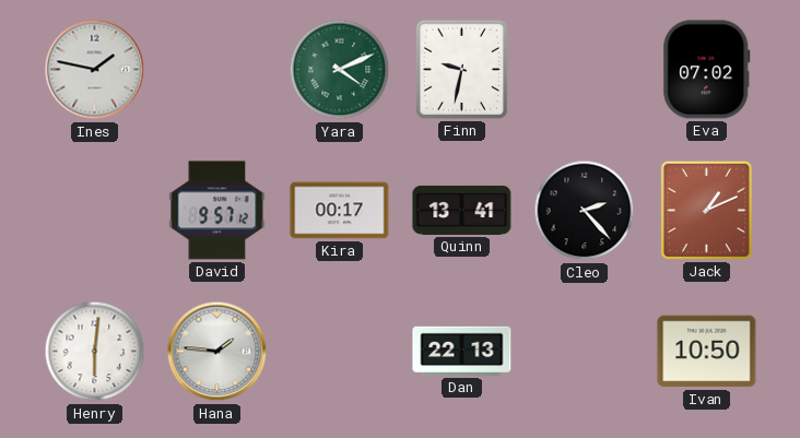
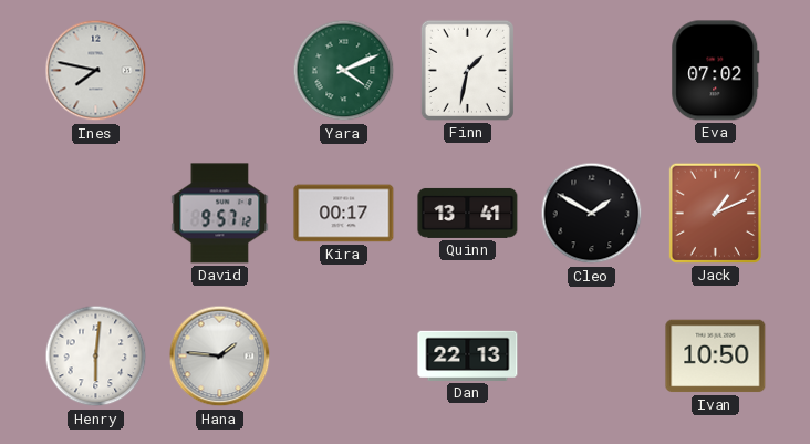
Ines: 1:47 -> 7:47
Finn: 9:32 -> 1:32
Cleo: 2:23 -> 1:50
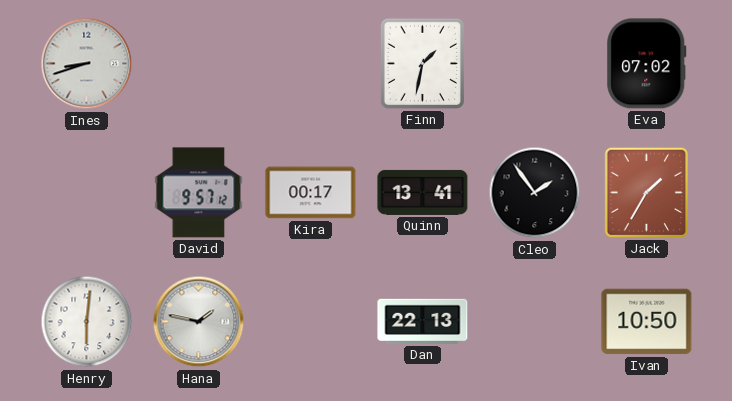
Ines: 7:47 -> 8:42
Yara: 4:11 -> none
Cleo: 1:50 -> 1:54
Jack: 1:11 -> 1:35
Hana: 1:46 -> 1:47
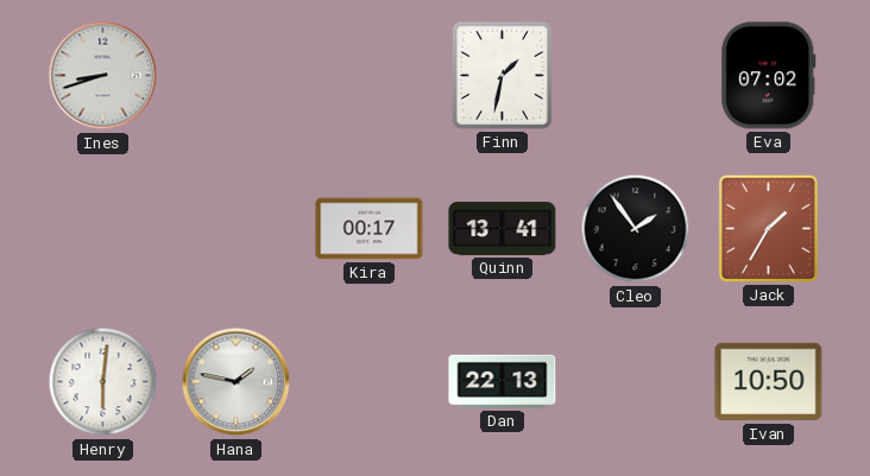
David: 9:57 -> none
